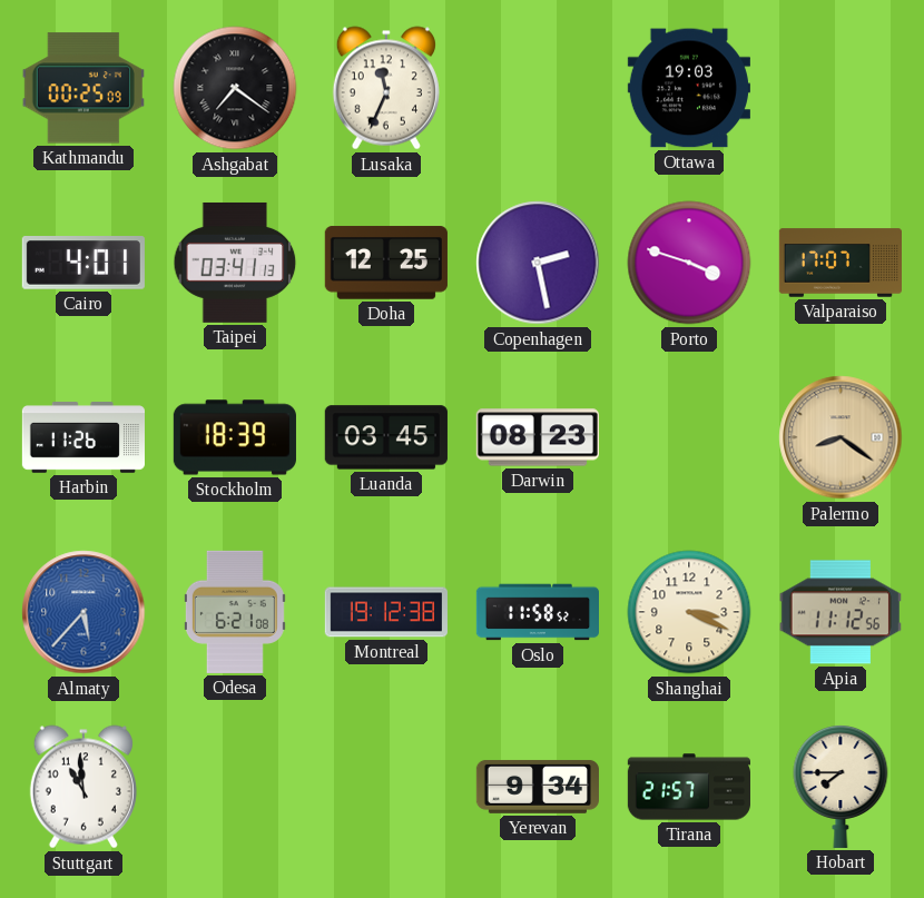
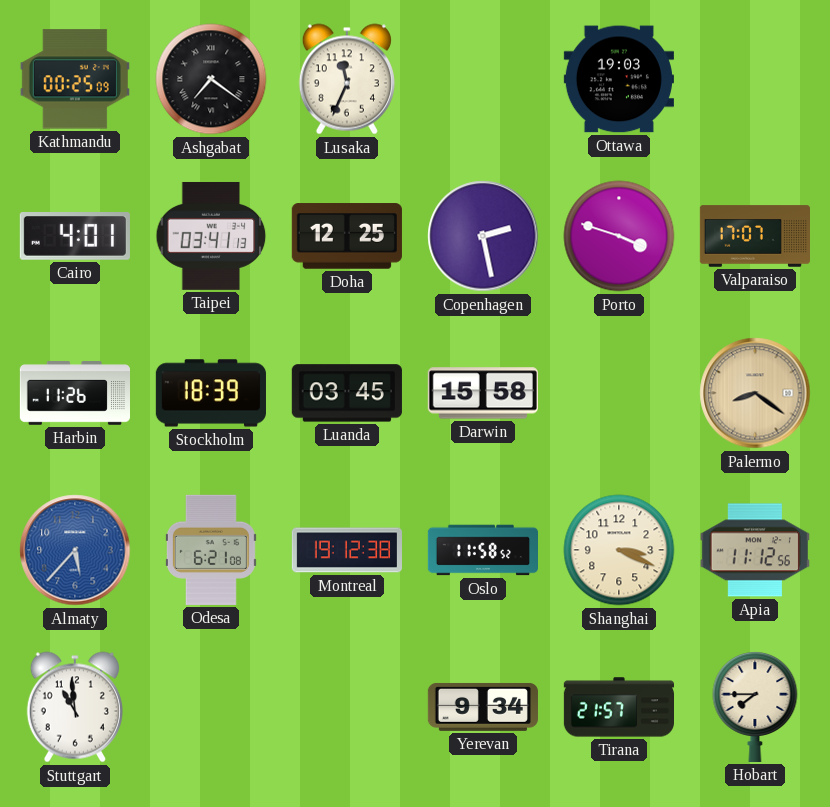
Darwin: 08:23 -> 15:58
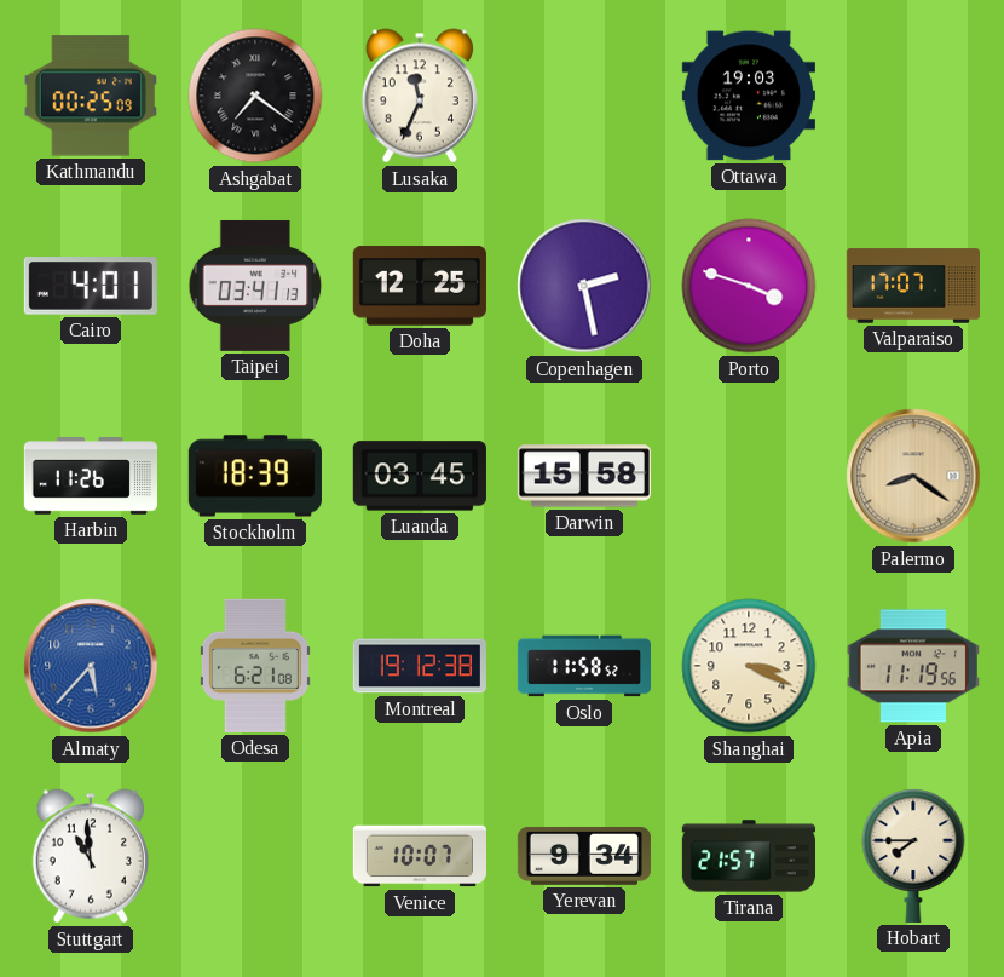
Apia: 11:12 -> 11:19
Venice: none -> 10:07
